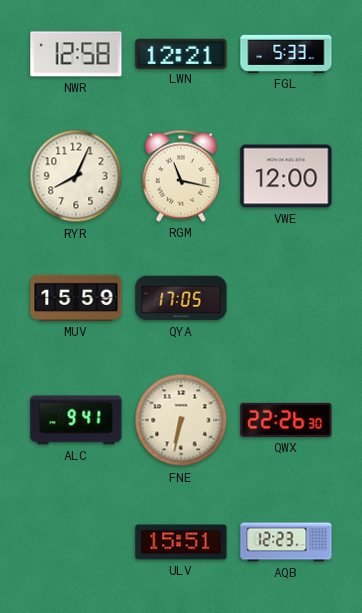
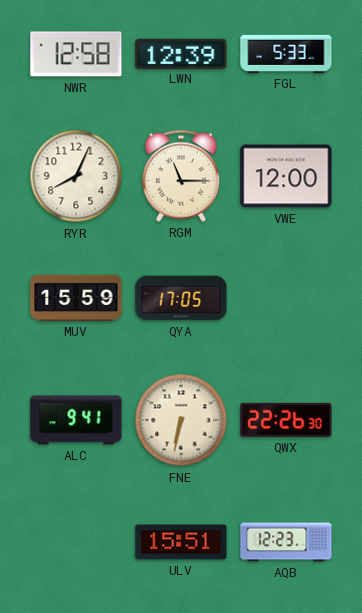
LWN: 12:21 -> 12:39
RGM: 11:17 -> 11:15
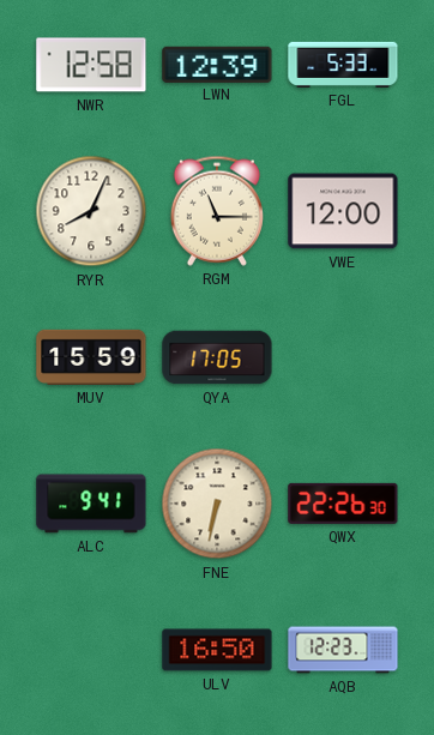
ULV: 15:51 -> 16:50
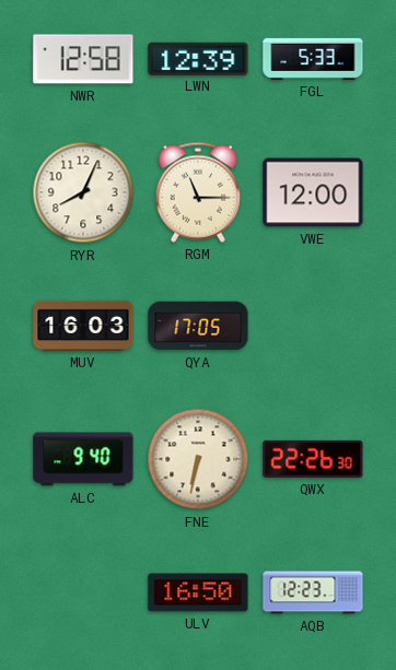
MUV: 15:59 -> 16:03
ALC: 9:41 -> 9:40
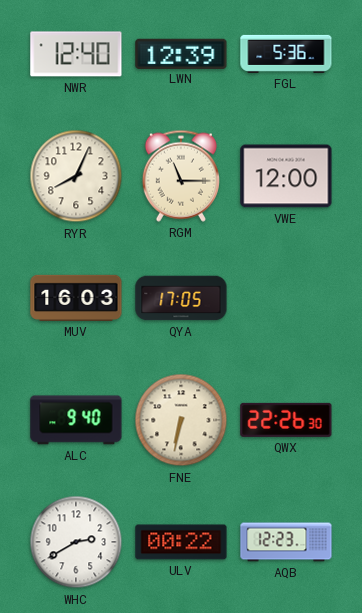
NWR: 12:58 -> 12:40
FGL: 5:33 -> 5:36
WHC: none -> 2:40
ULV: 16:50 -> 00:22
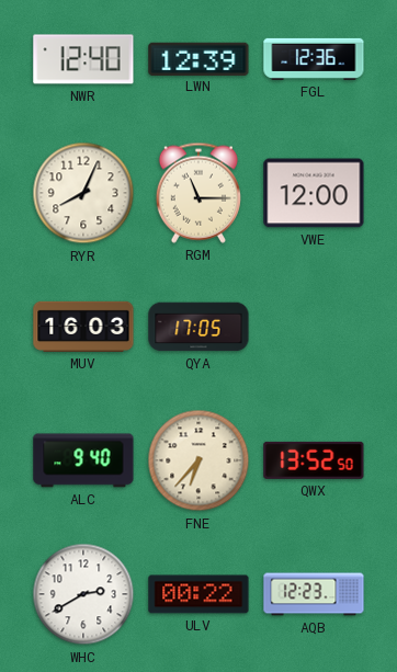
FGL: 5:36 -> 12:36
FNE: 6:32 -> 6:37
QWX: 22:26 -> 13:52
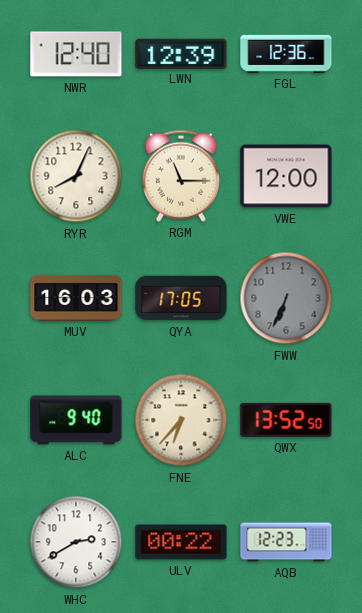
FWW: none -> 6:34
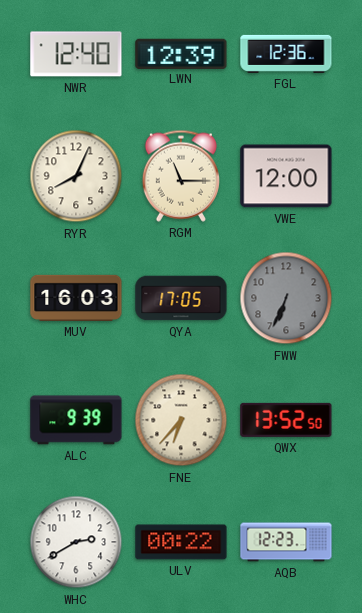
ALC: 9:40 -> 9:39
